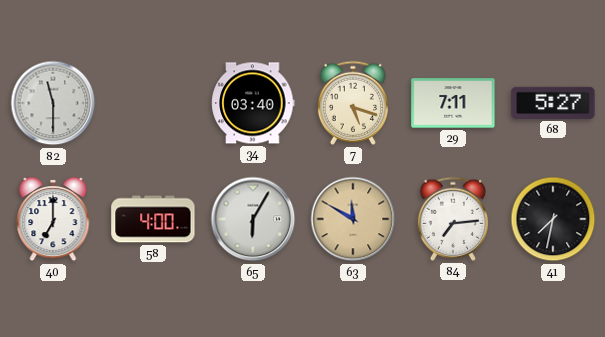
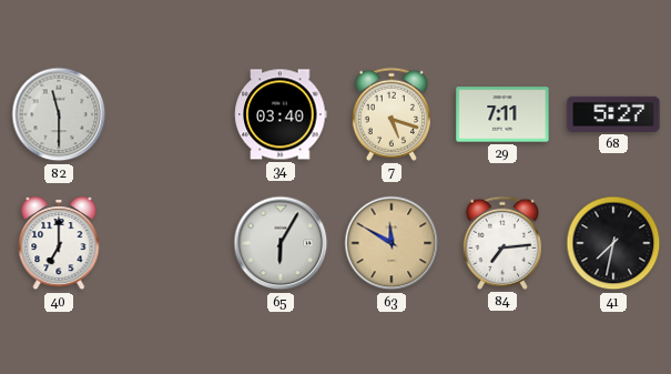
58: 4:00 -> none
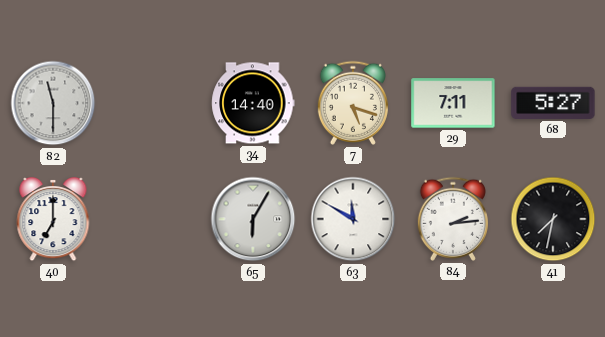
34: 03:40 -> 14:40
63 dial: champagne -> white
84: 7:14 -> 2:14
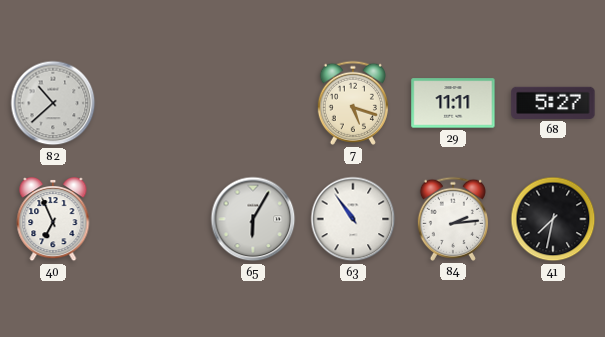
82: 11:30 -> 10:38
34: 14:40 -> none
29: 7:11 -> 11:11
40: 7:00 -> 6:56
63: 11:50 -> 10:54
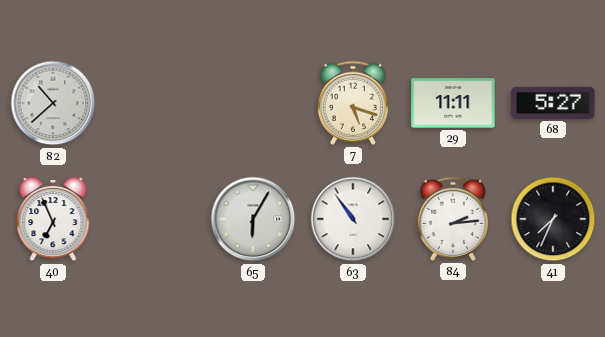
41: 7:32 -> 7:34
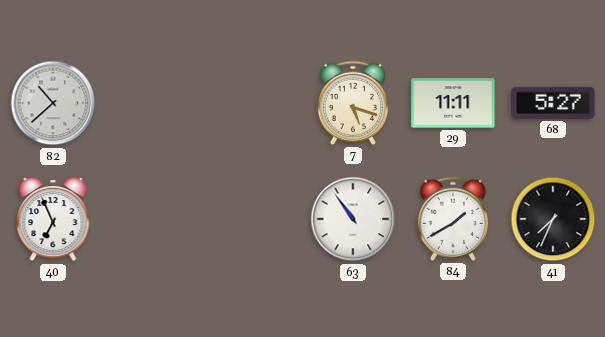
65: 6:05 -> none
84: 2:14 -> 1:40
